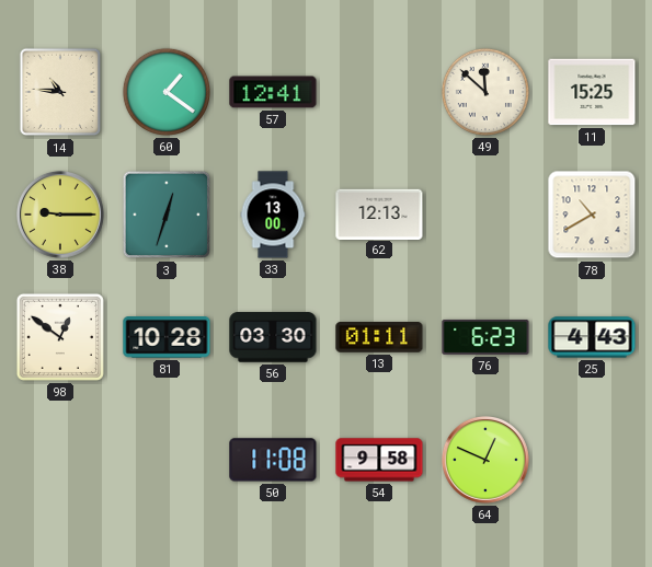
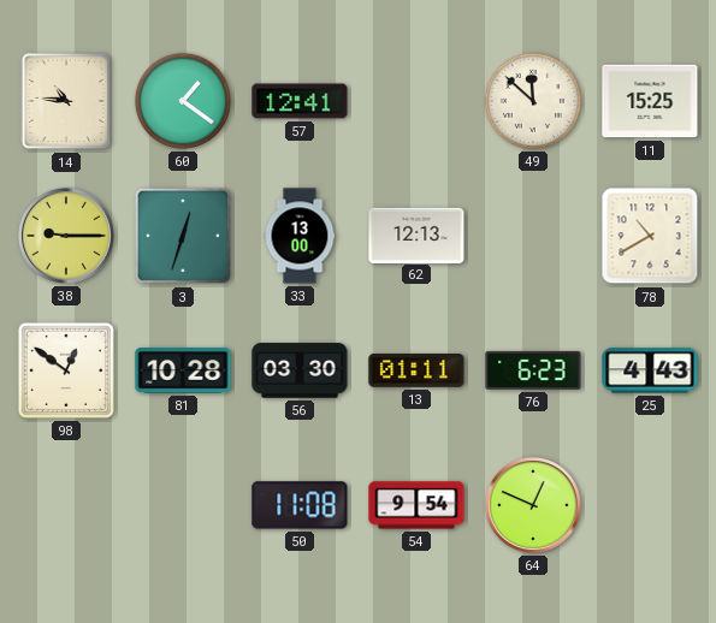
54: 9:58 -> 9:54
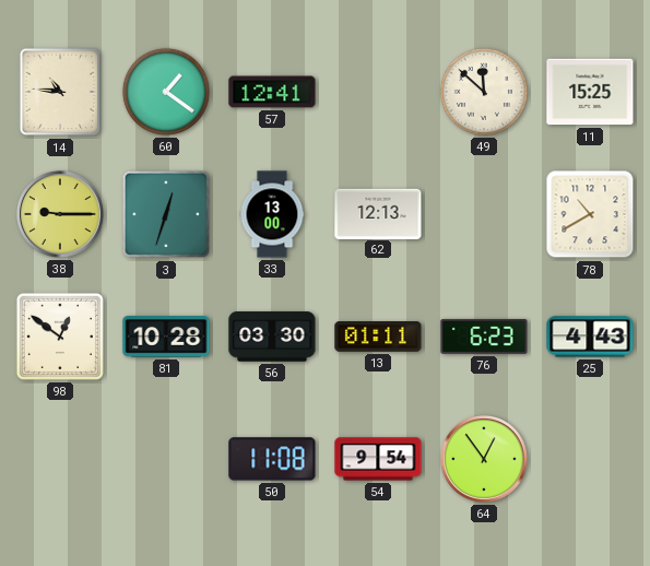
64: 12:49 -> 12:54
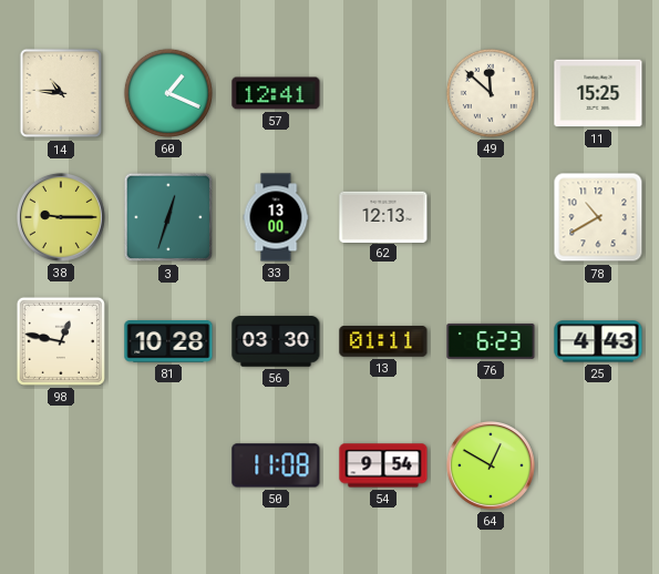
60: 1:21 -> 1:19
98: 12:51 -> 12:47
64: 12:54 -> 12:50
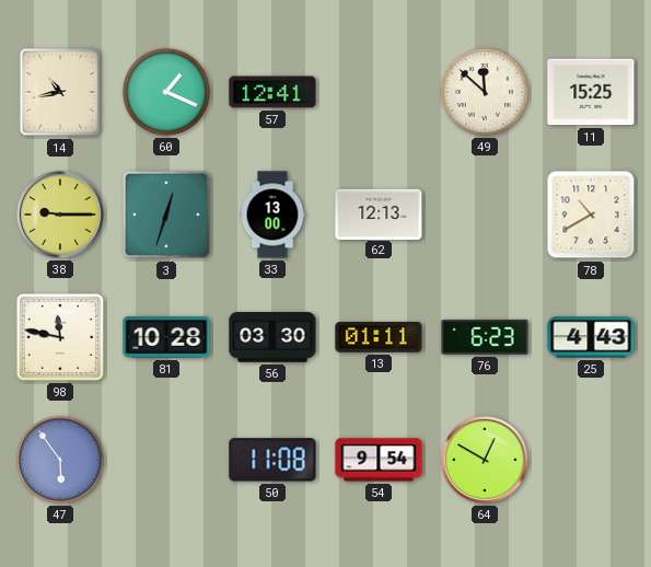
14: 10:46 -> 10:43
98: 12:47 -> 11:47
47: none -> 5:54
